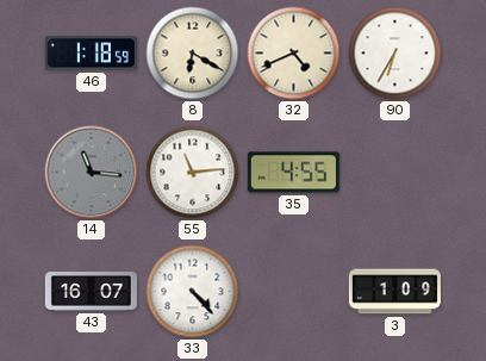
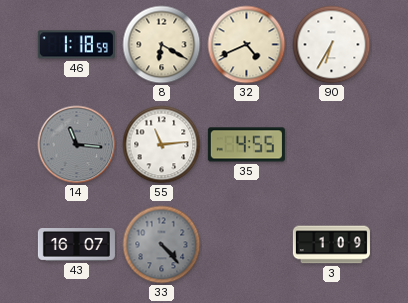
33 dial: white -> grey
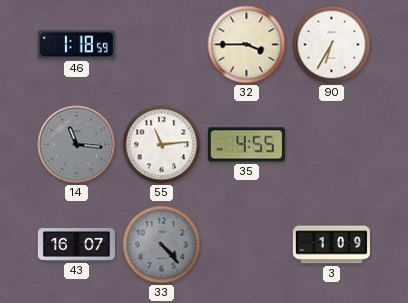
8: 6:20 -> none
32: 4:41 -> 3:45
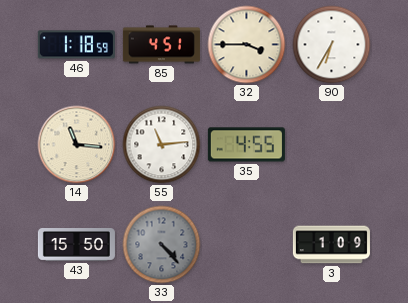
85: none -> 4:51
14 dial: grey -> cream
43: 16:07 -> 15:50
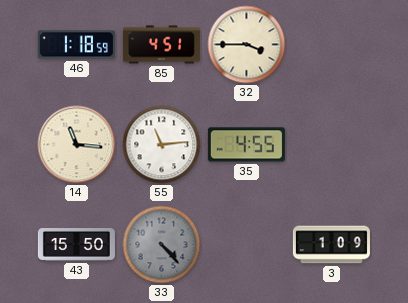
90: 6:35 -> none
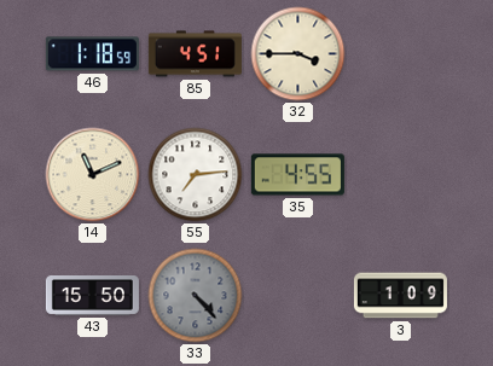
14: 11:16 -> 11:11
55: 11:14 -> 7:14
